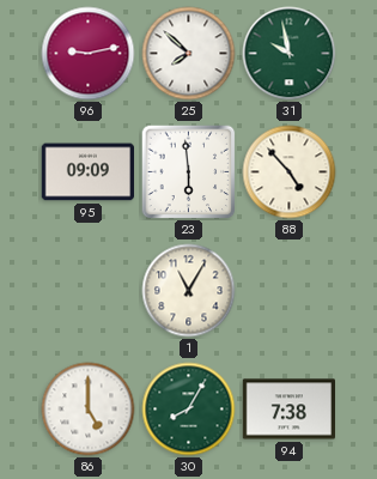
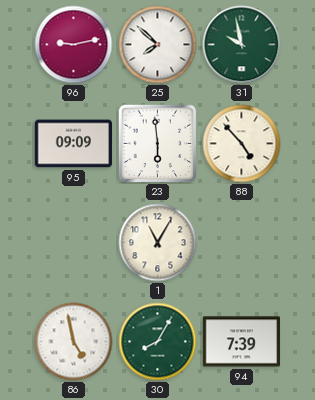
86: 5:00 -> 4:58
94: 7:38 -> 7:39
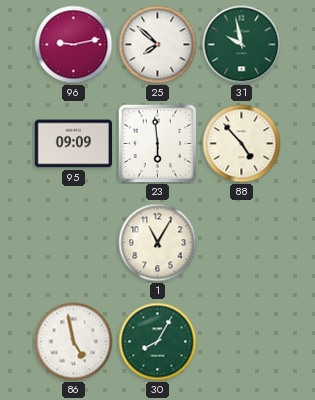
94: 7:39 -> none
